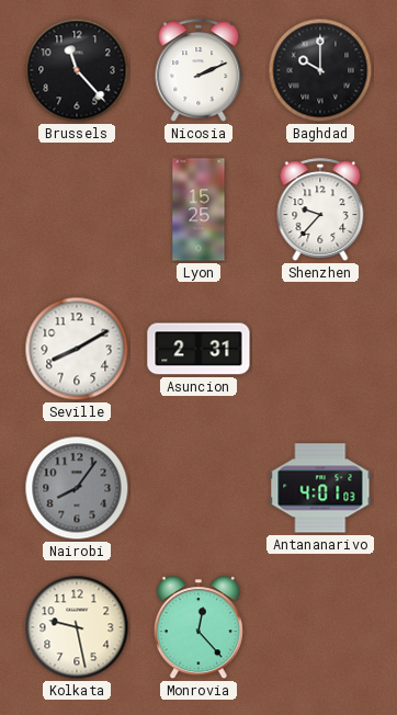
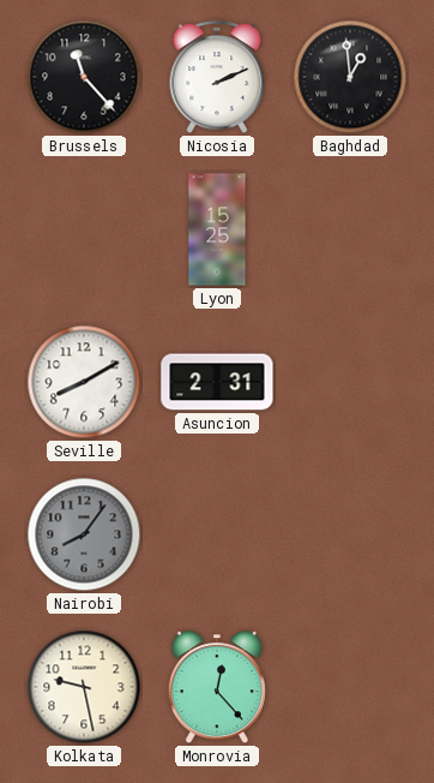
Baghdad: 10:00 -> 12:59
Shenzhen: 9:37 -> none
Antananarivo: 4:01 -> none
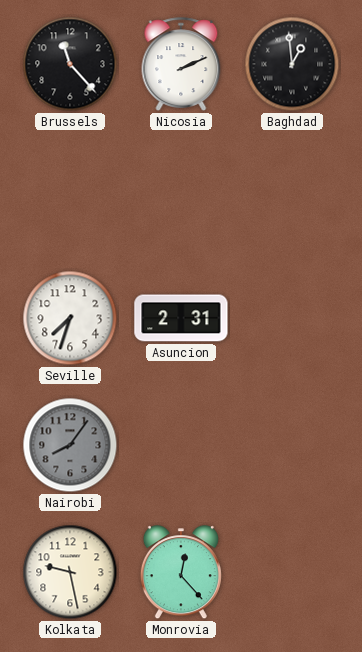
Lyon: 15:25 -> none
Seville: 8:10 -> 7:33
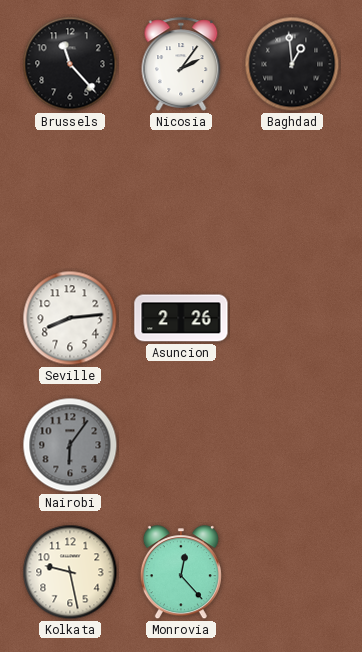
Nicosia: 2:11 -> 2:06
Seville: 7:33 -> 8:14
Asuncion: 2:31 -> 2:26
Nairobi: 8:06 -> 6:06
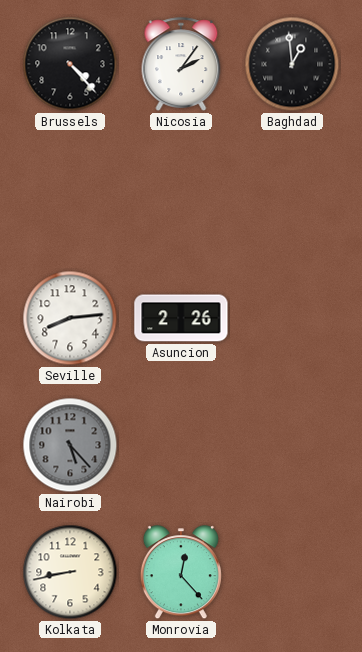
Brussels: 11:23 -> 4:23
Nairobi: 6:06 -> 5:23
Kolkata: 9:28 -> 8:43
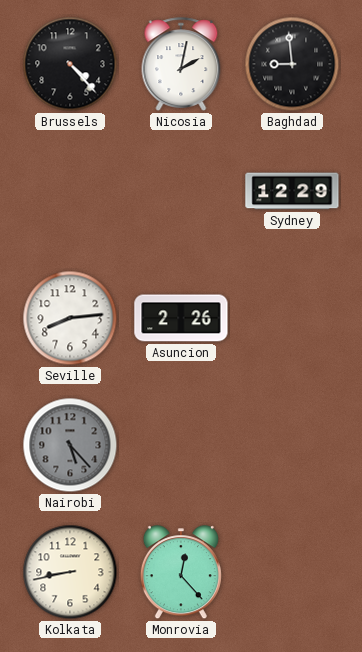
Nicosia: 2:06 -> 2:02
Baghdad: 12:59 -> 8:59
Sydney: none -> 12:29
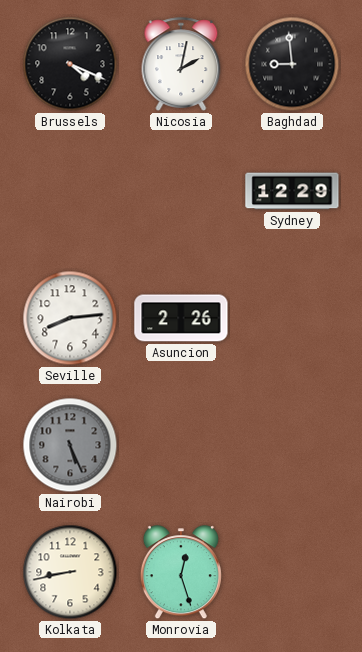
Brussels: 4:23 -> 4:19
Nairobi: 5:23 -> 5:26
Monrovia: 12:23 -> 12:27
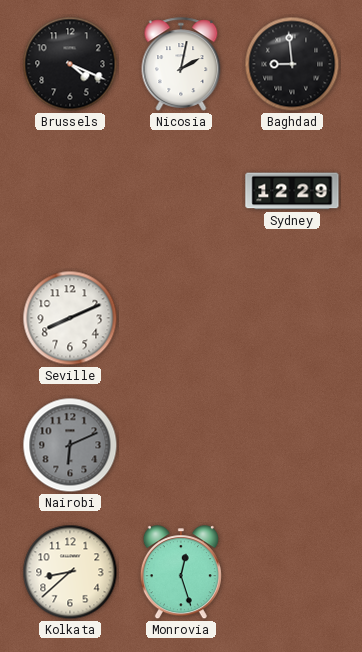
Seville: 8:14 -> 8:11
Asuncion: 2:26 -> none
Nairobi: 5:26 -> 6:11
Kolkata: 8:43 -> 8:38
